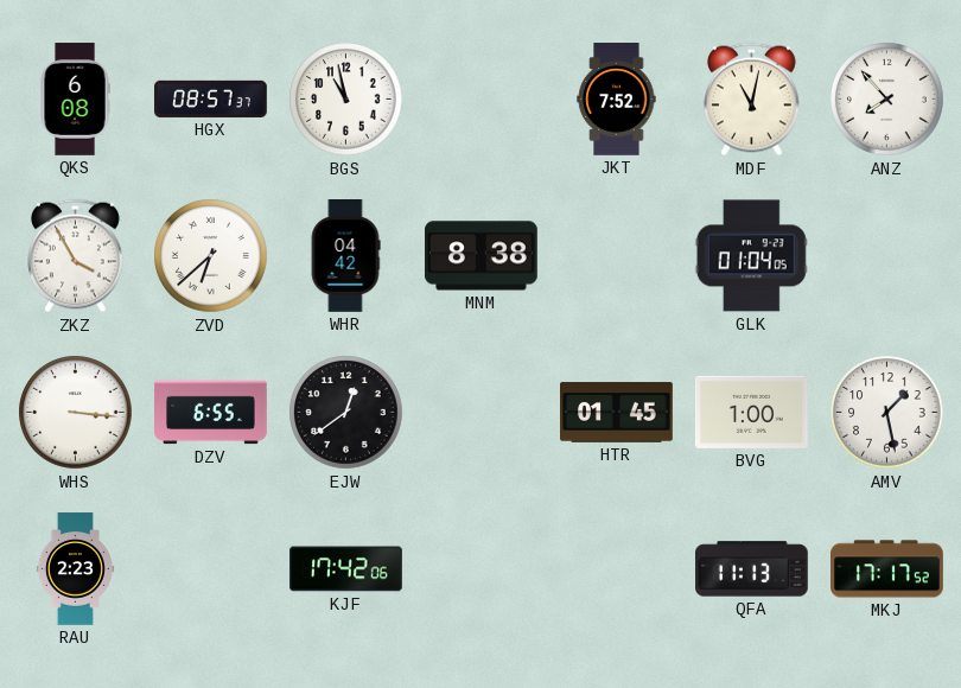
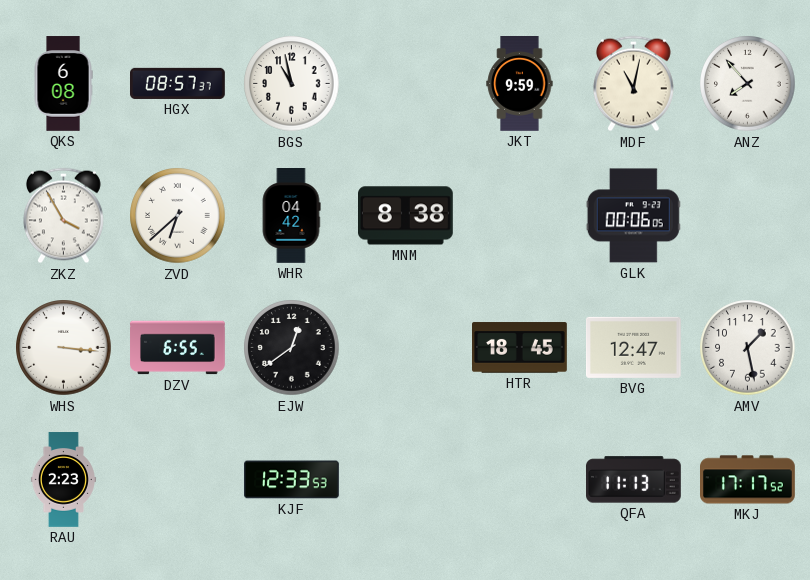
JKT: 7:52 -> 9:59
GLK: 01:04 -> 00:06
HTR: 01:45 -> 18:45
BVG: 1:00 -> 12:47
KJF: 17:42 -> 12:33
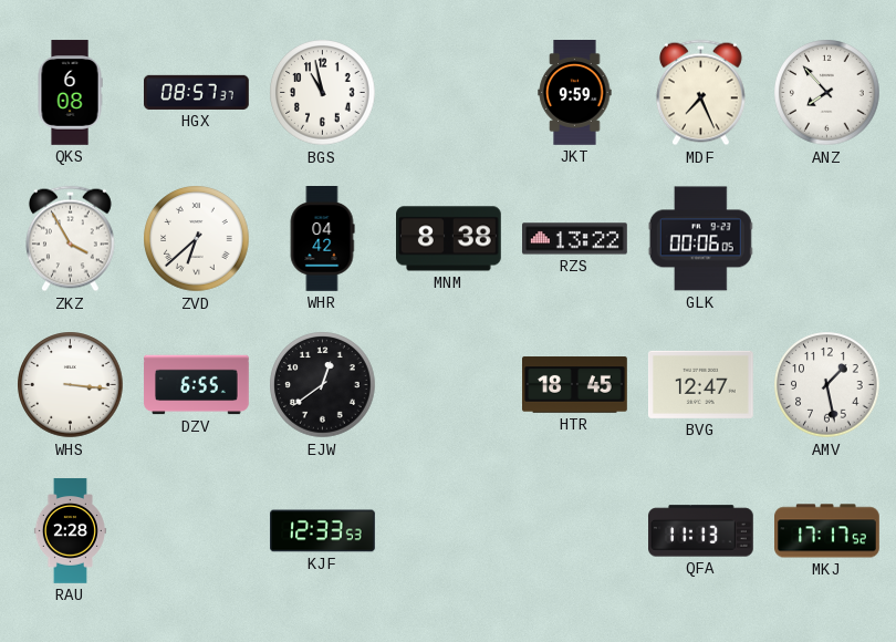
MDF: 11:02 -> 7:26
RZS: none -> 13:22
RAU: 2:23 -> 2:28
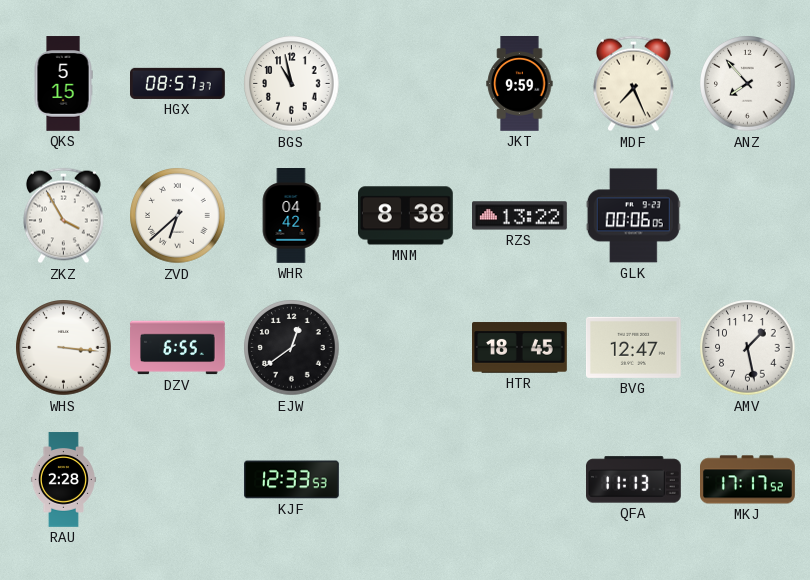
QKS: 6:08 -> 5:15
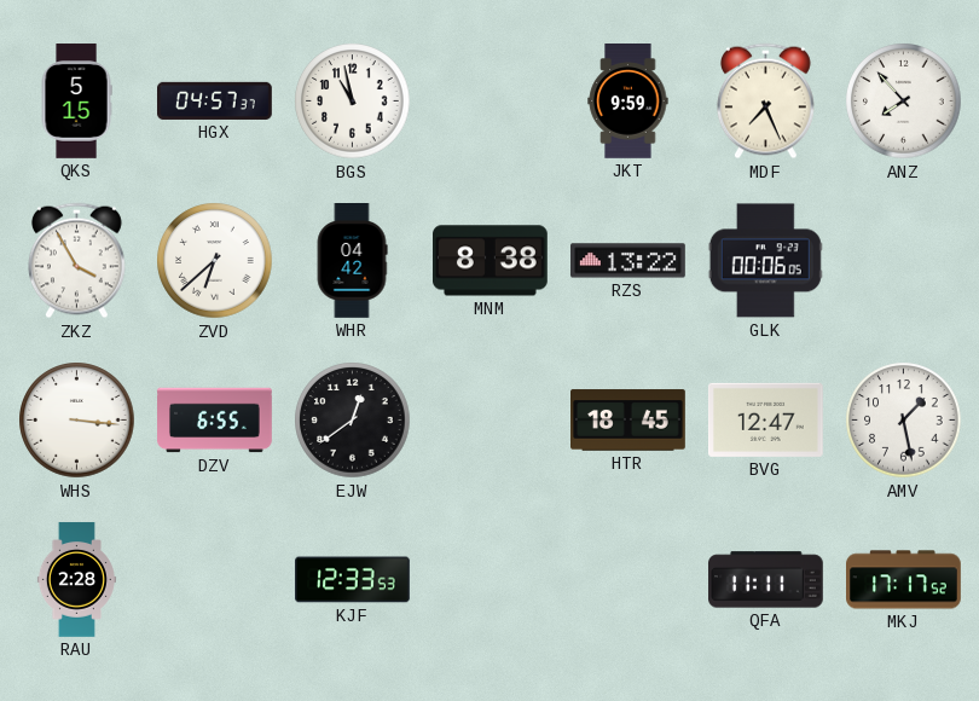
HGX: 08:57 -> 04:57
QFA: 11:13 -> 11:11
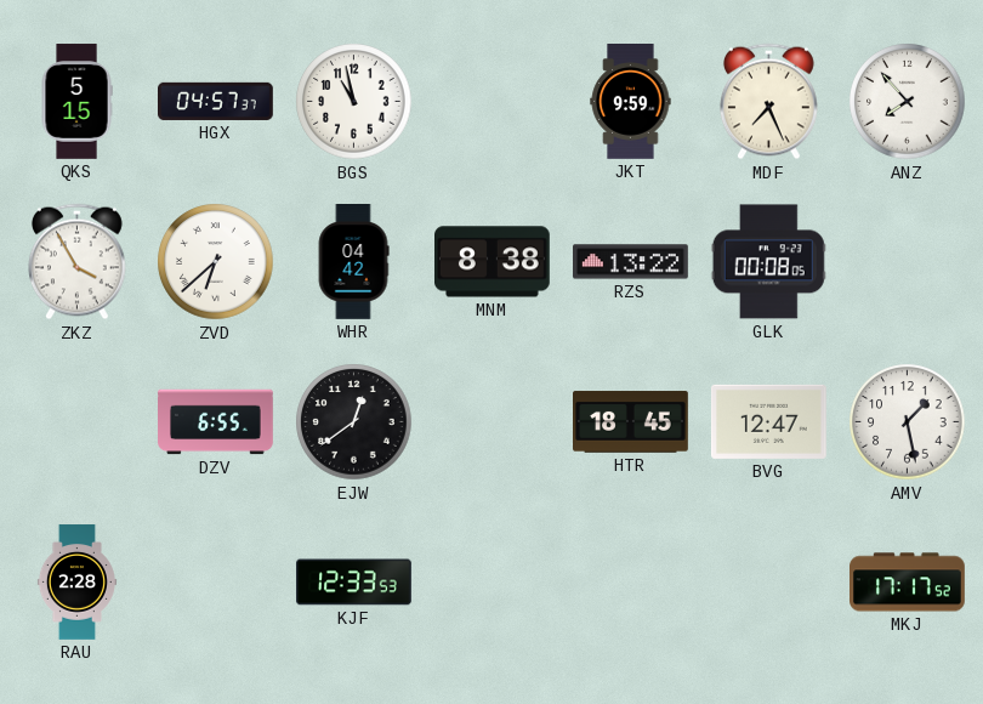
GLK: 00:06 -> 00:08
WHS: 3:16 -> none
QFA: 11:11 -> none
